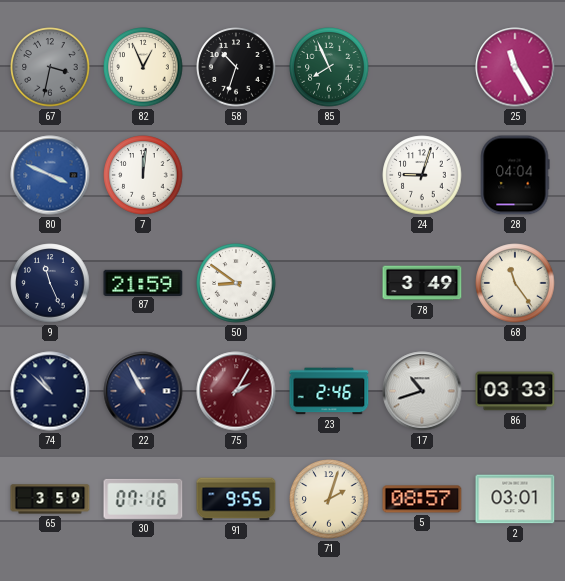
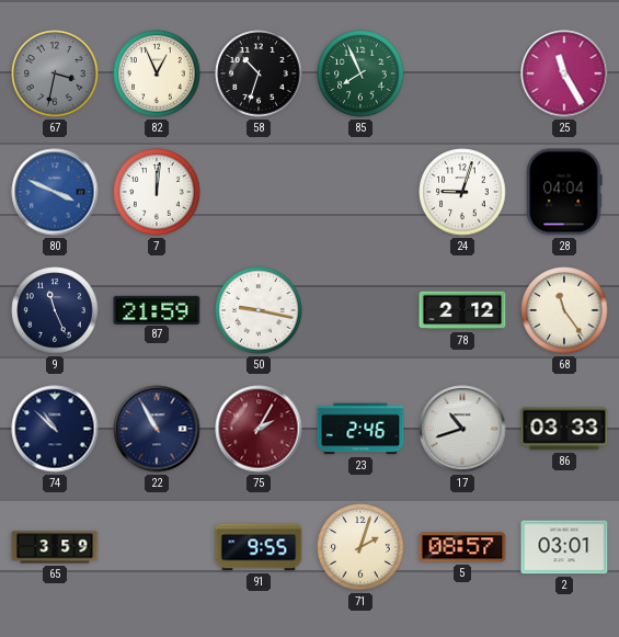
50: 8:51 -> 9:17
78: 3:49 -> 2:12
30: 07:16 -> none
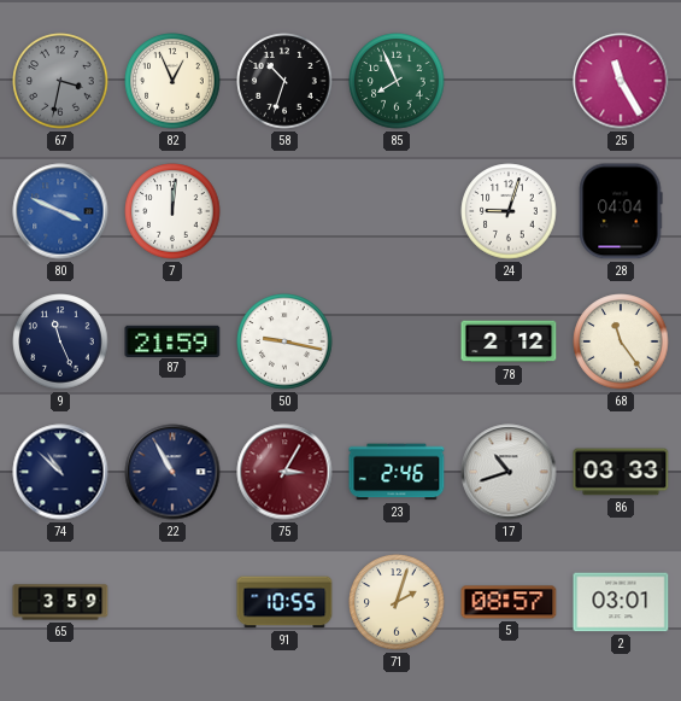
75: 2:05 -> 3:05
91: 9:55 -> 10:55
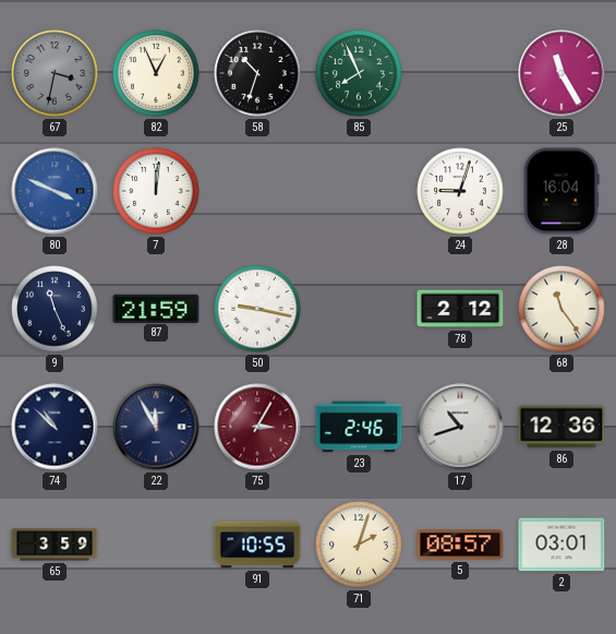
28: 04:04 -> 16:04
22: 10:55 -> 11:55
86: 03:33 -> 12:36
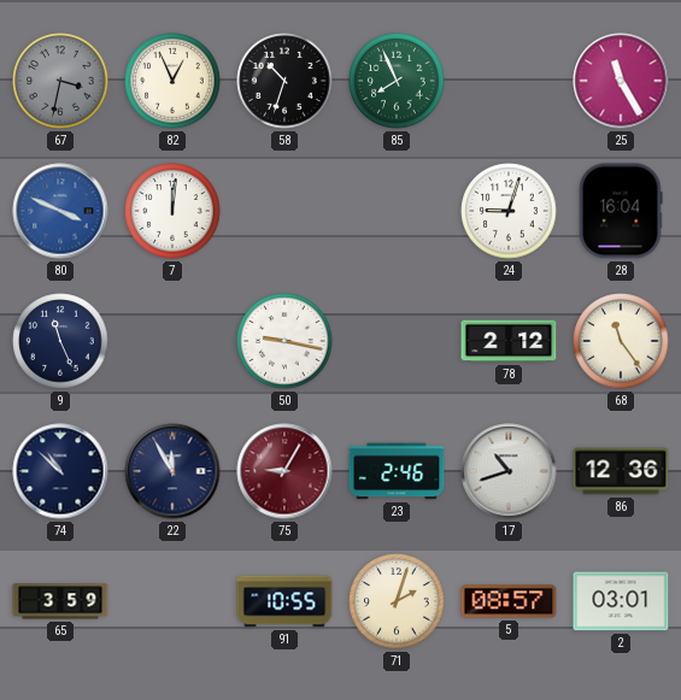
87: 21:59 -> none
75: 3:05 -> 9:05
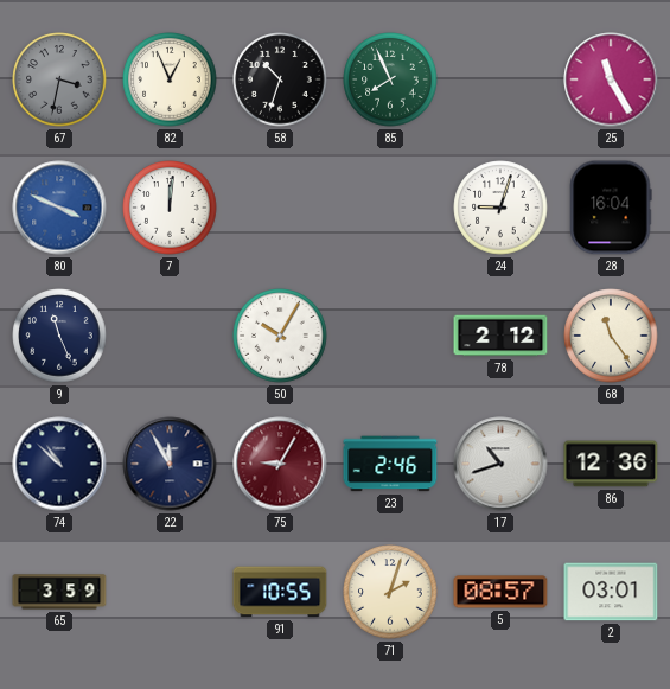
50: 9:17 -> 10:05
